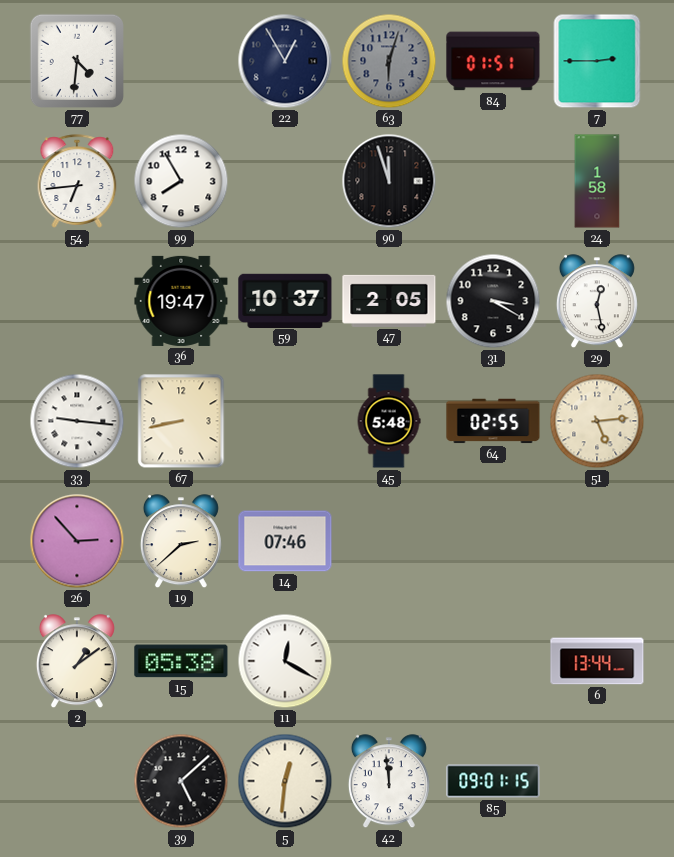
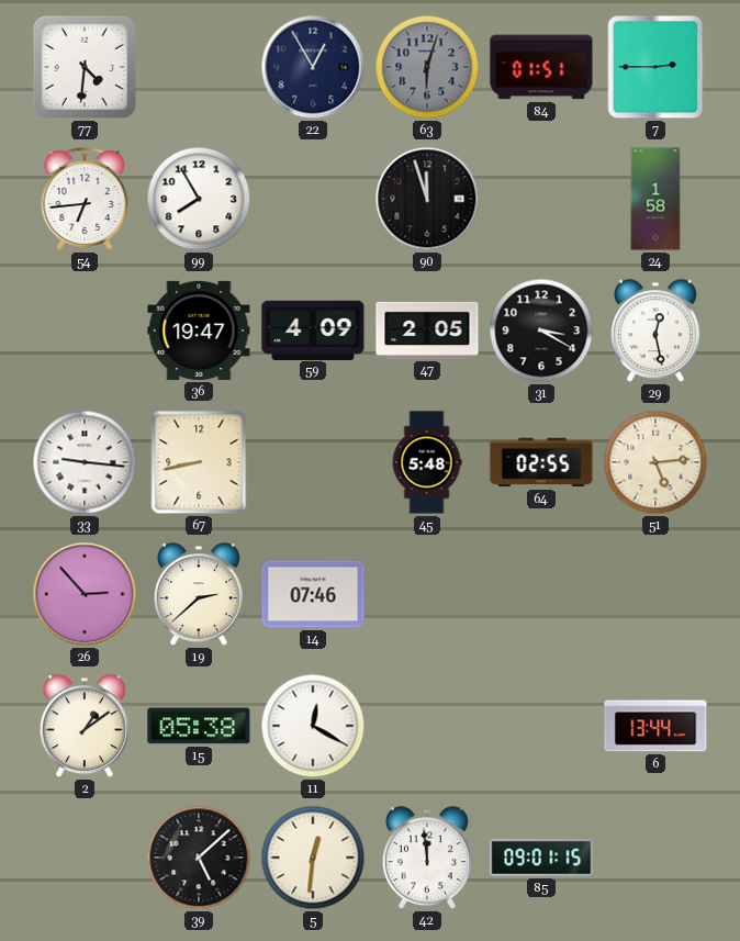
59: 10:37 -> 4:09
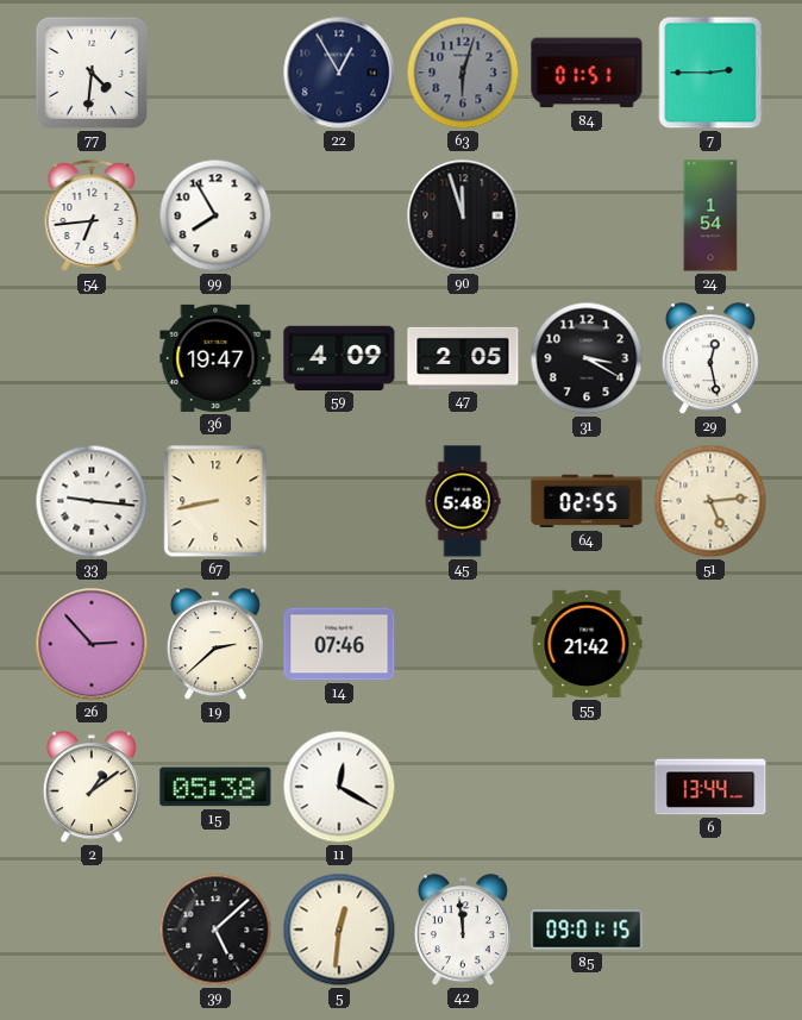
24: 1:58 -> 1:54
55: none -> 21:42
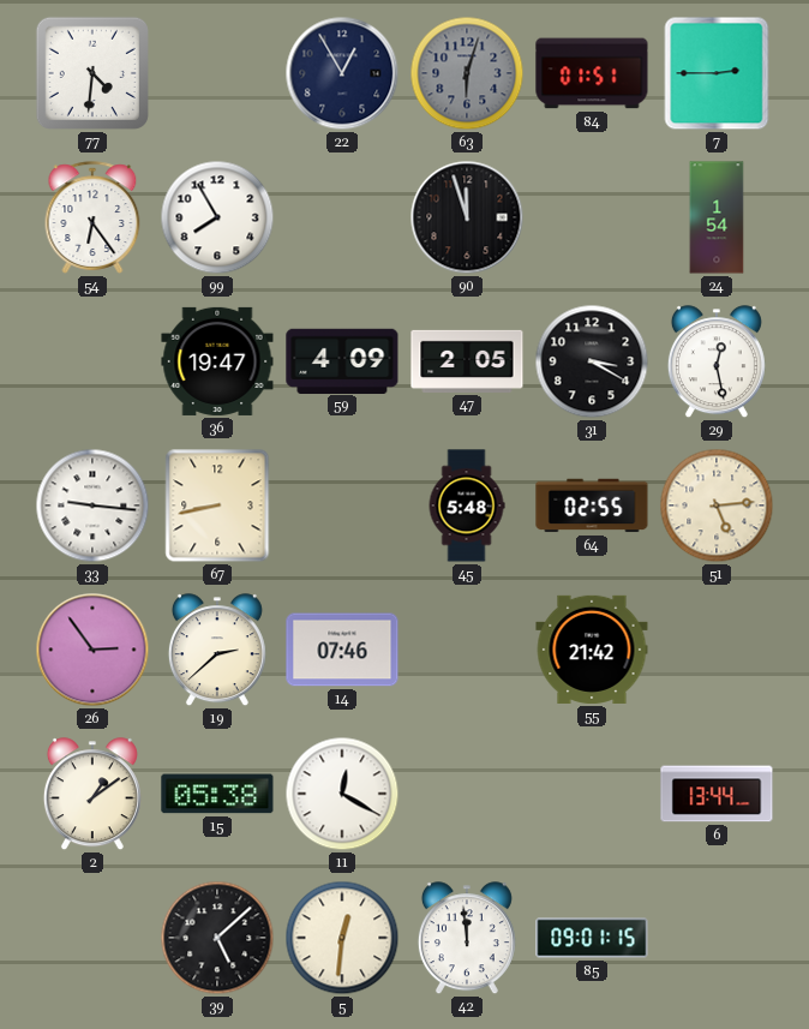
54: 6:44 -> 6:24
26: 2:53 -> 2:54
